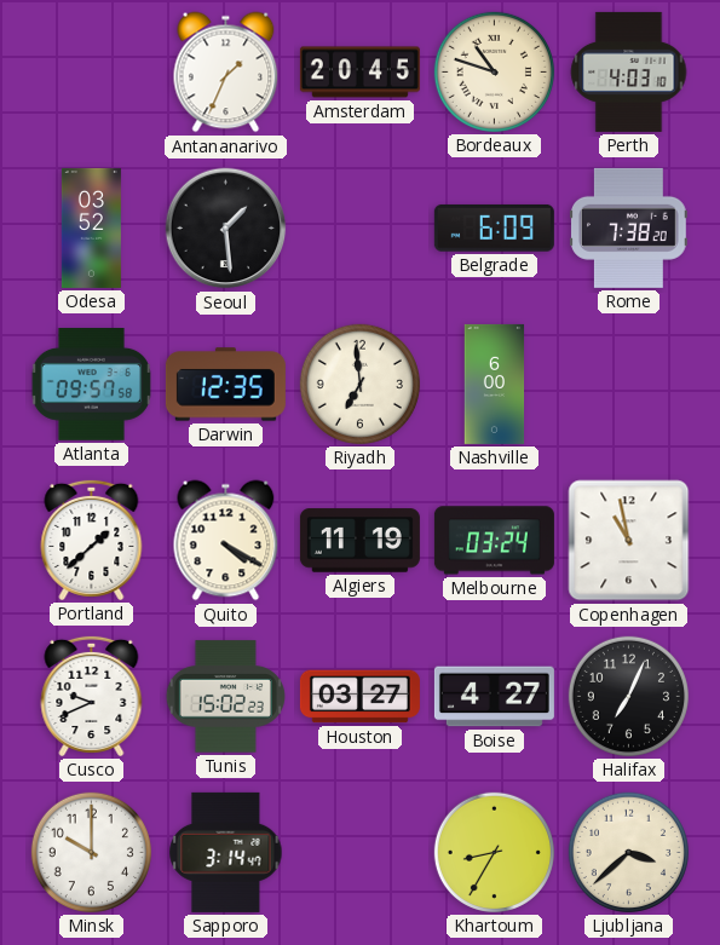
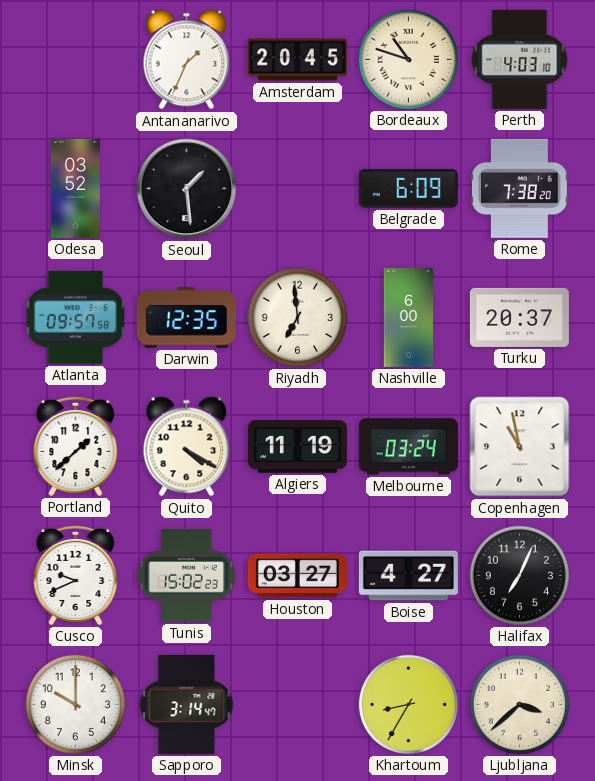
Turku: none -> 20:37
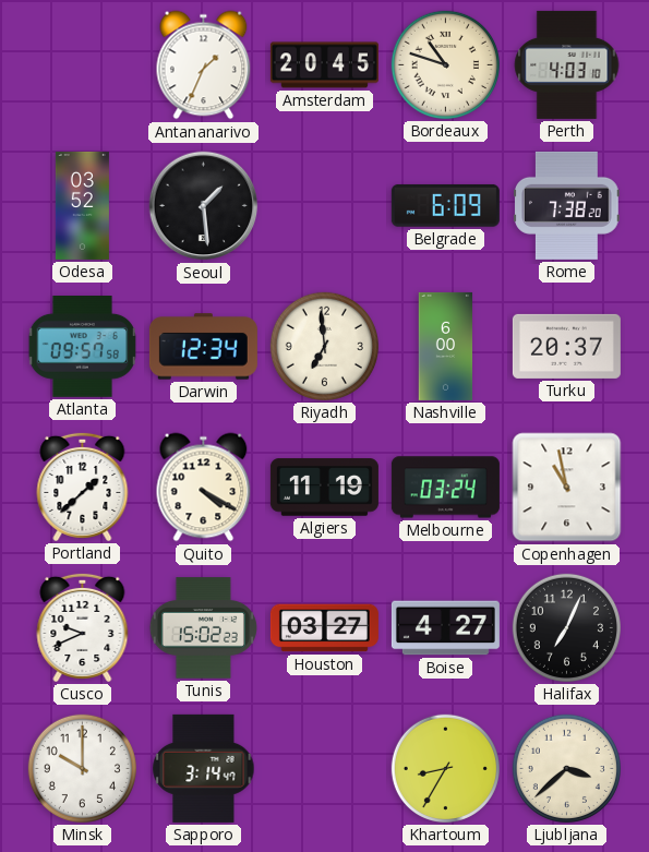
Darwin: 12:35 -> 12:34
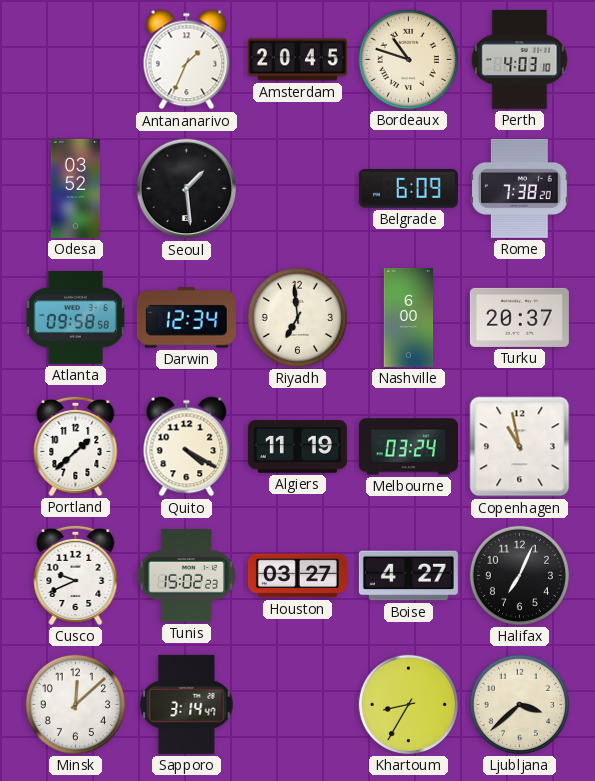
Atlanta: 09:57 -> 09:58
Minsk: 10:00 -> 12:08
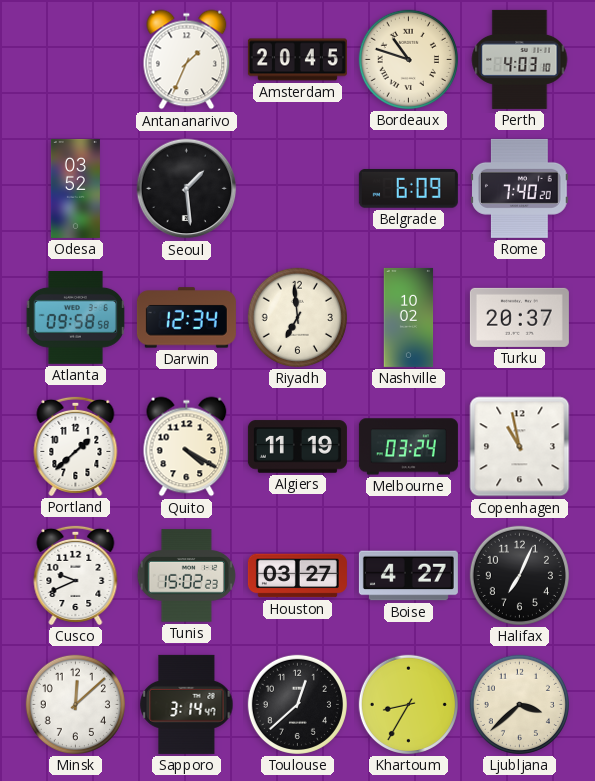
Rome: 7:38 -> 7:40
Nashville: 6:00 -> 10:02
Toulouse: none -> 12:38
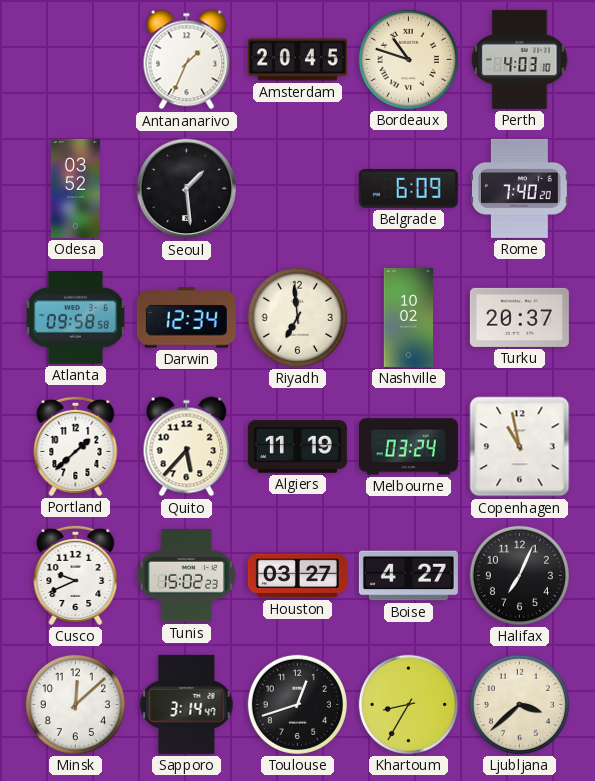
Quito: 4:20 -> 5:37
Toulouse: 12:38 -> 12:42
